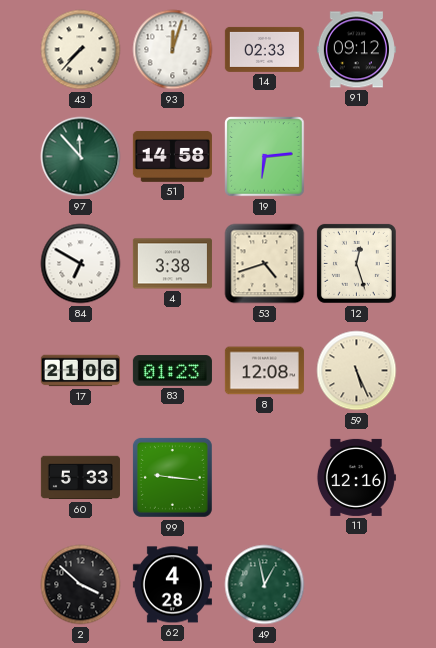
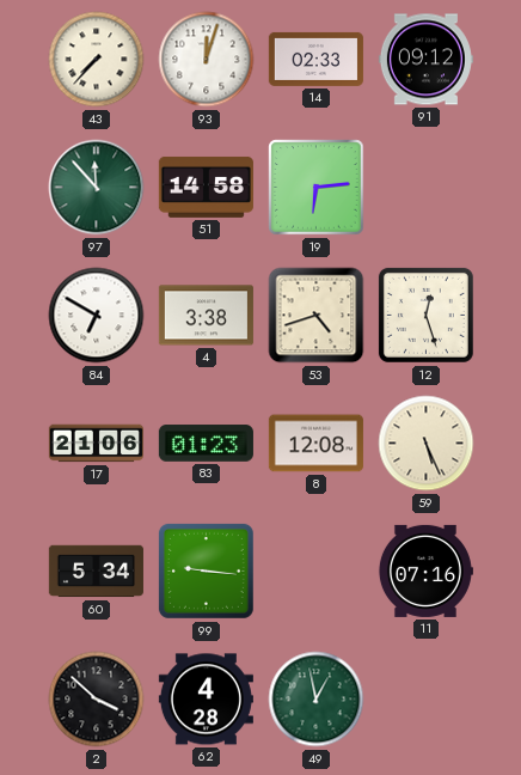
60: 5:33 -> 5:34
11: 12:16 -> 07:16
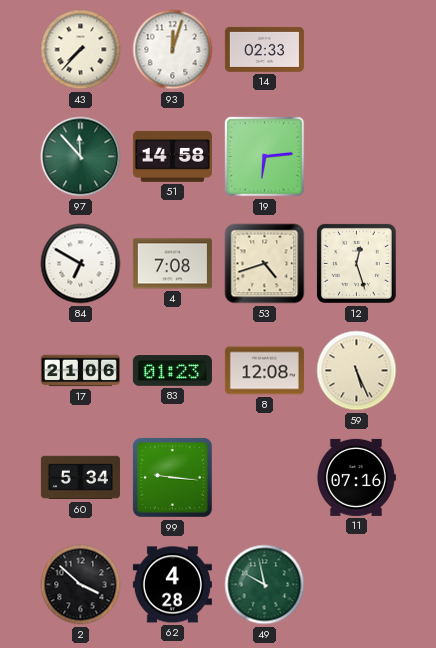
91: 09:12 -> none
4: 3:38 -> 7:08
49: 12:58 -> 9:58
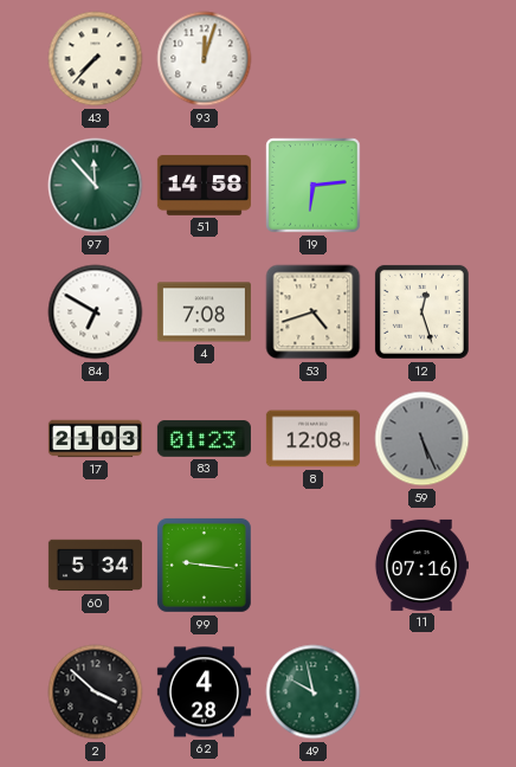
14: 02:33 -> none
17: 21:06 -> 21:03
59 dial: cream -> grey
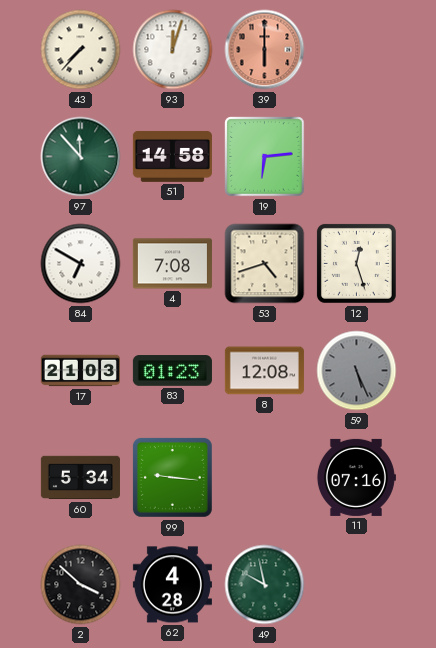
39: none -> 6:00
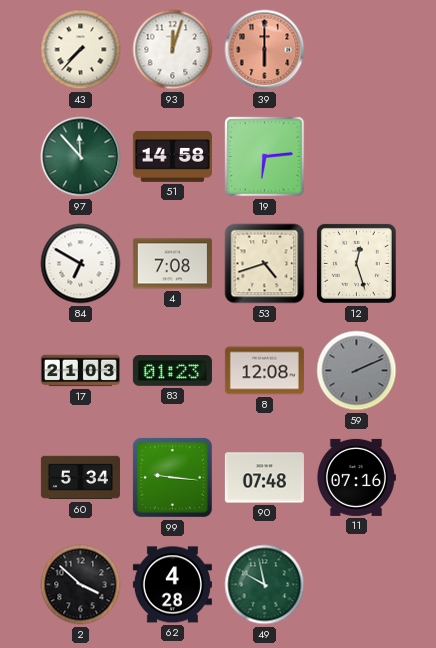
59: 5:26 -> 2:11
90: none -> 07:48
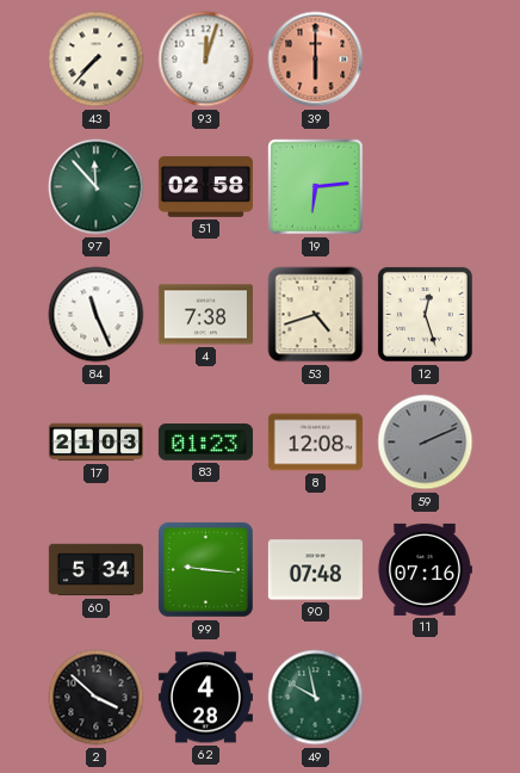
51: 14:58 -> 02:58
84: 6:50 -> 11:26
4: 7:08 -> 7:38
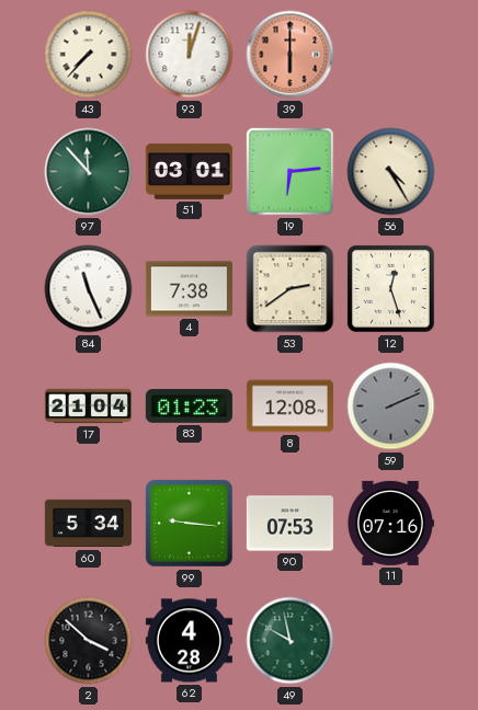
51: 02:58 -> 03:01
56: none -> 4:25
53: 4:42 -> 2:39
17: 21:03 -> 21:04
90: 07:48 -> 07:53
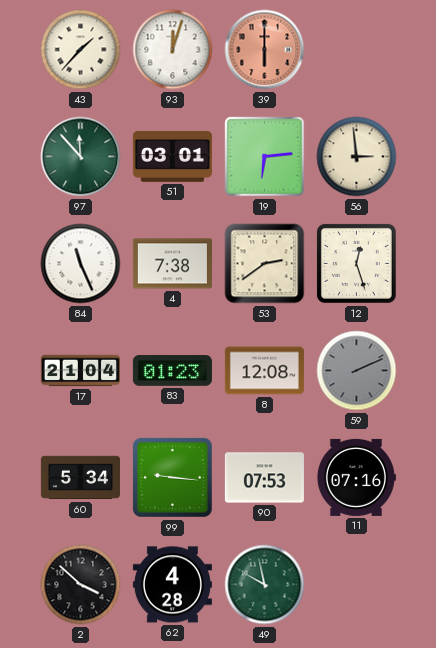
43: 7:37 -> 1:37
56: 4:25 -> 2:59
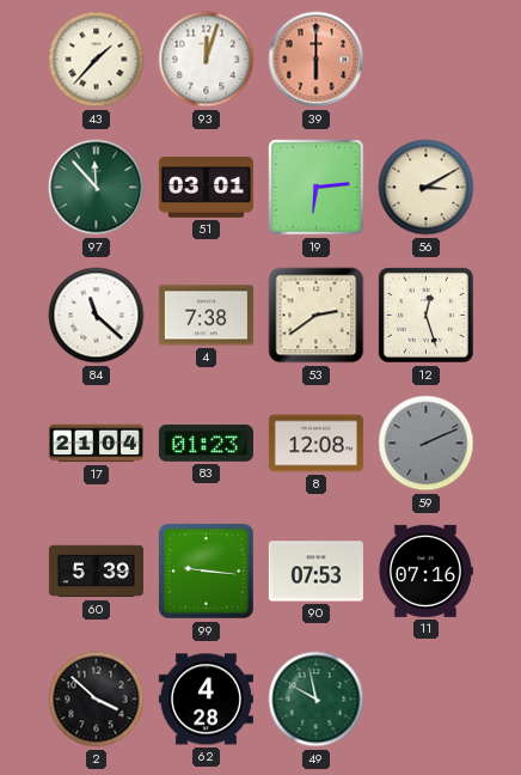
56: 2:59 -> 3:10
84: 11:26 -> 11:22
60: 5:34 -> 5:39
